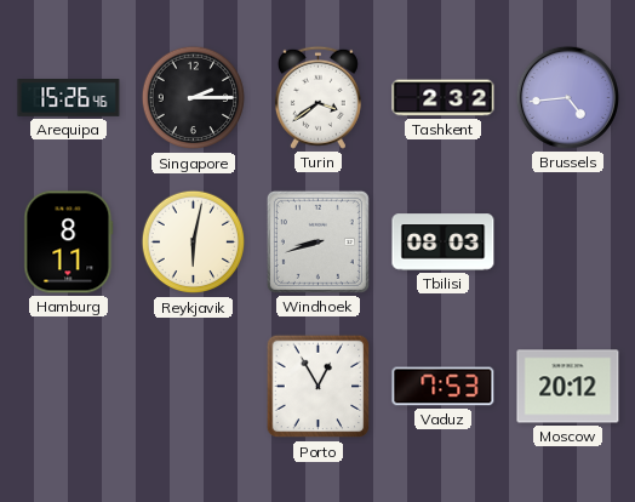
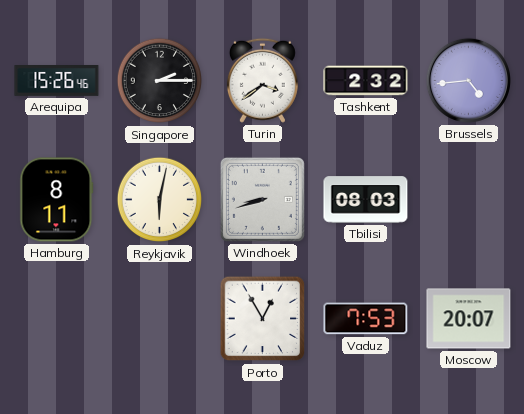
Moscow: 20:12 -> 20:07
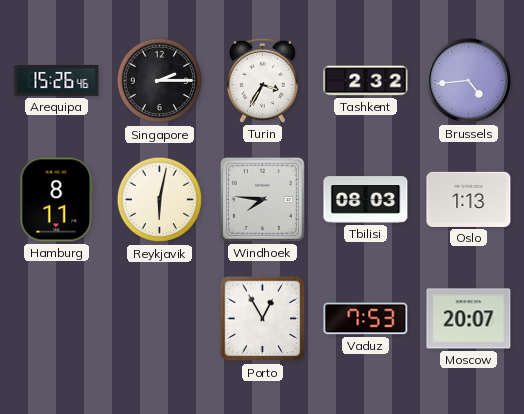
Turin: 3:39 -> 3:35
Windhoek: 8:42 -> 7:46
Oslo: none -> 1:13
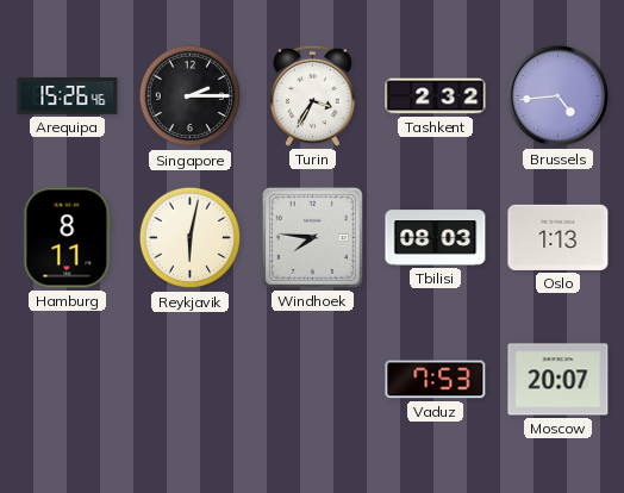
Porto: 12:55 -> none
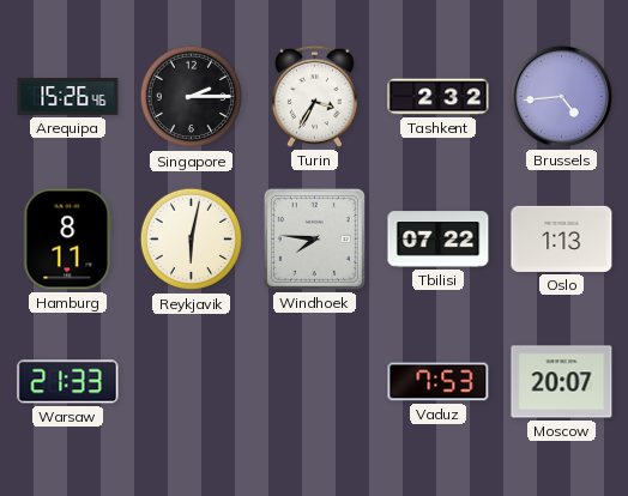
Tbilisi: 08:03 -> 07:22
Warsaw: none -> 21:33
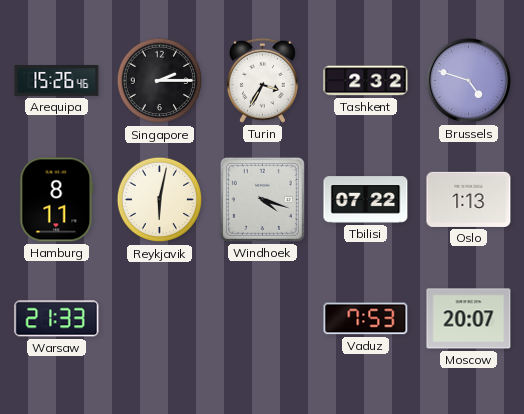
Brussels: 4:44 -> 4:48
Windhoek: 7:46 -> 4:18
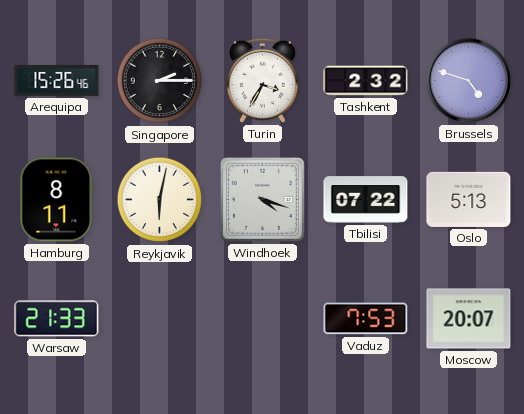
Oslo: 1:13 -> 5:13
